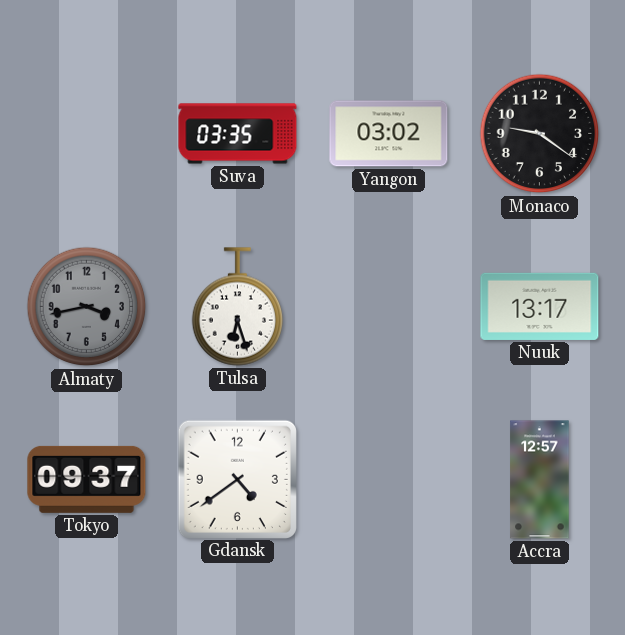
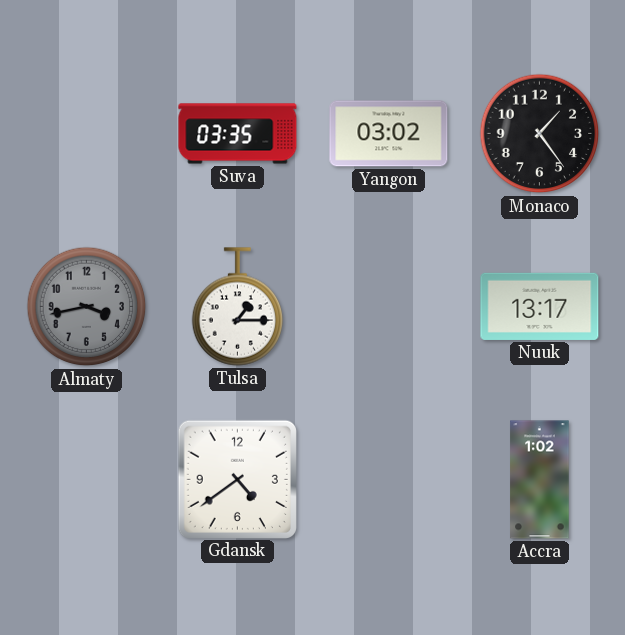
Monaco: 9:21 -> 1:24
Tulsa: 6:27 -> 1:15
Tokyo: 09:37 -> none
Accra: 12:57 -> 1:02
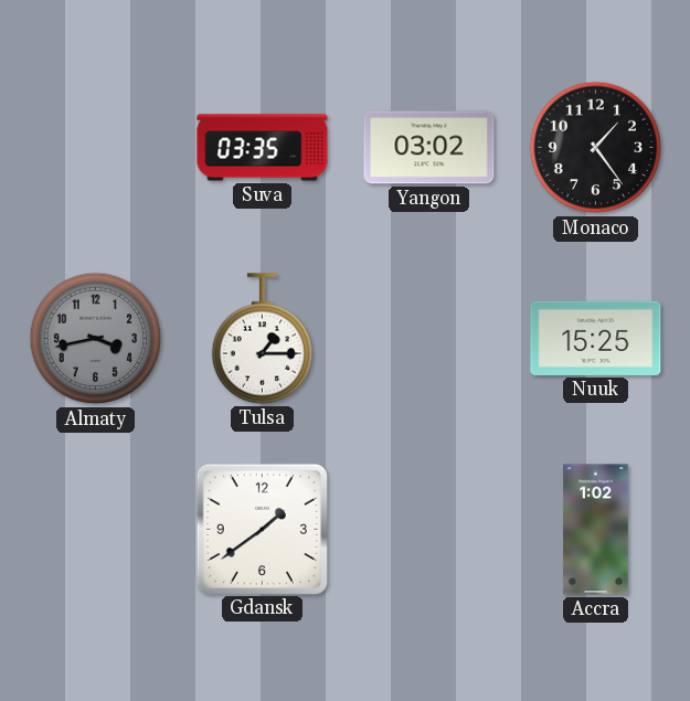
Nuuk: 13:17 -> 15:25
Gdansk: 4:39 -> 1:39
